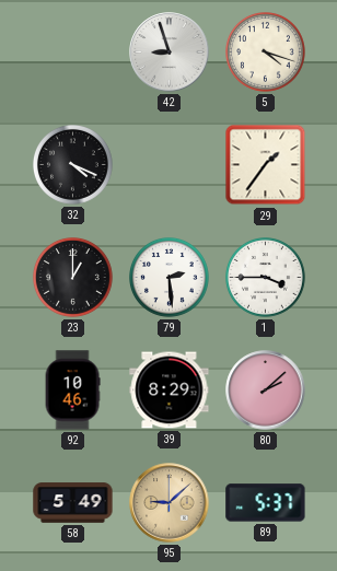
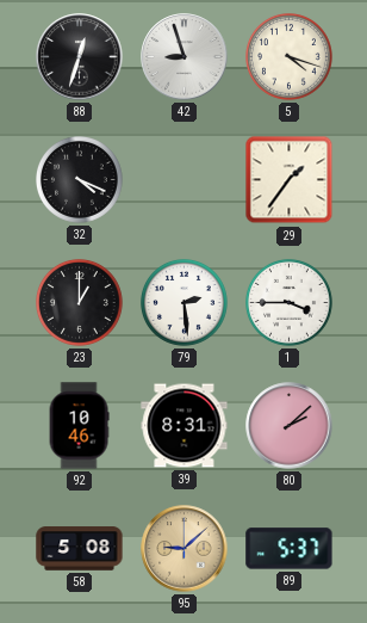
88: none -> 12:33
39: 8:29 -> 8:31
58: 5:49 -> 5:08
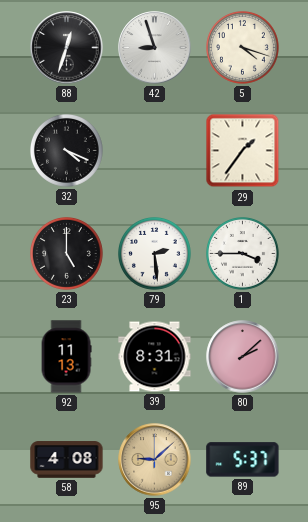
23: 1:00 -> 5:00
92: 10:46 -> 11:13
58: 5:08 -> 4:08
